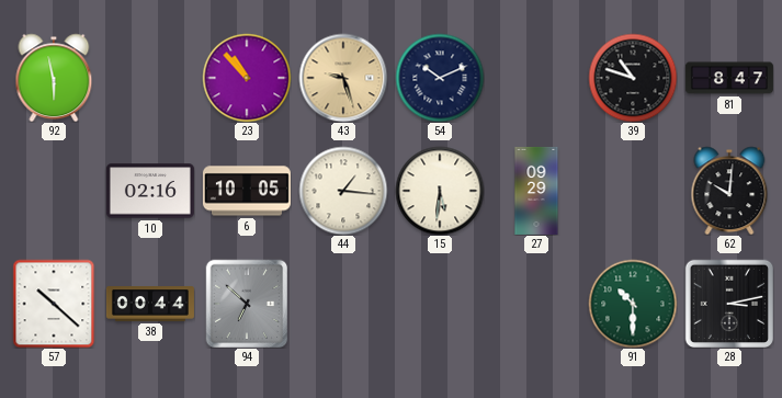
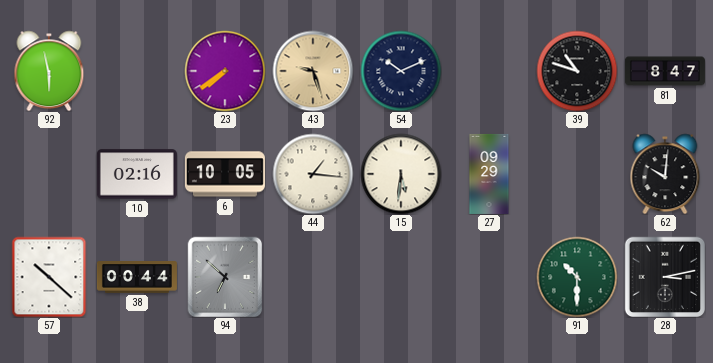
23: 10:53 -> 7:39
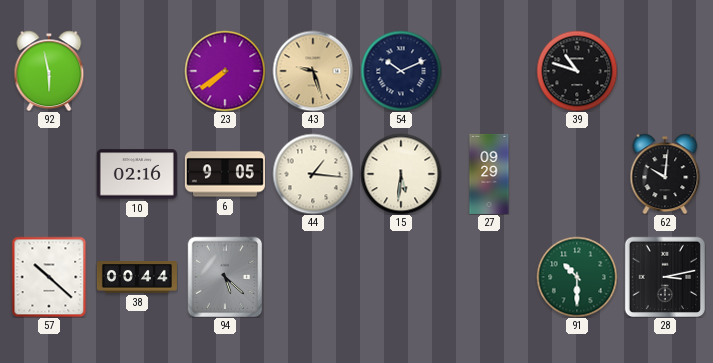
81: 8:47 -> none
6: 10:05 -> 9:05
94: 6:52 -> 5:22
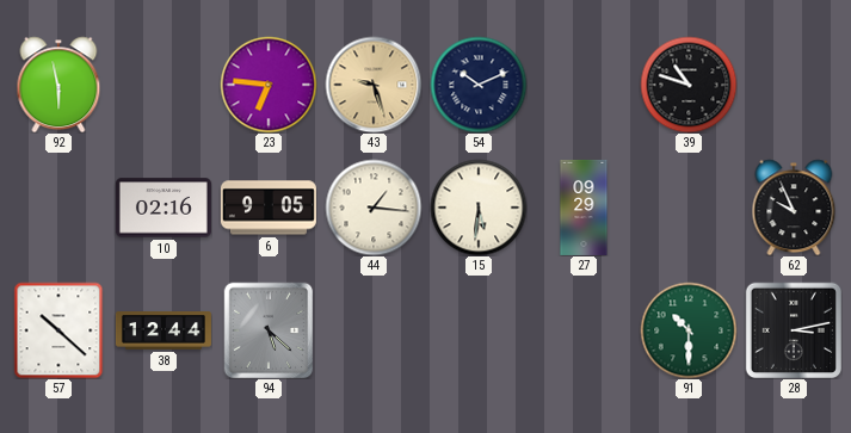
23: 7:39 -> 6:46
62: 10:01 -> 9:56
38: 00:44 -> 12:44
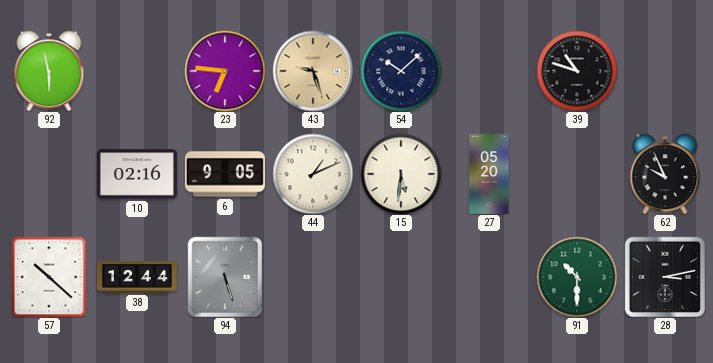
54: 10:11 -> 10:08
44: 1:16 -> 1:11
27: 09:29 -> 05:20
94: 5:22 -> 5:27
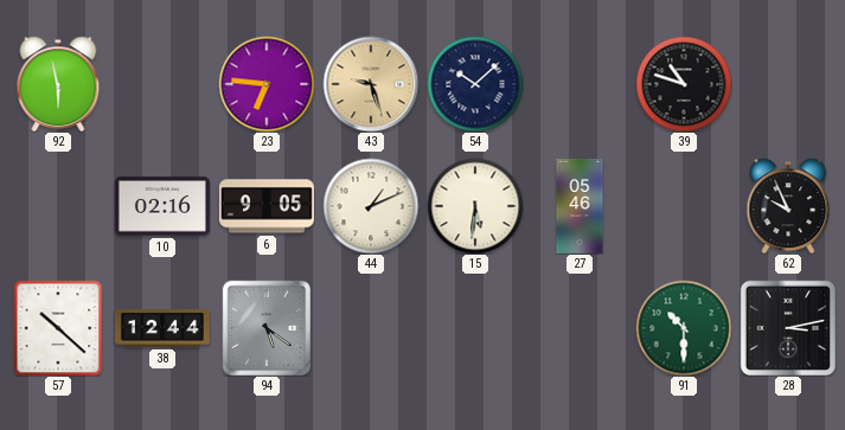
27: 05:20 -> 05:46
94: 5:27 -> 5:21
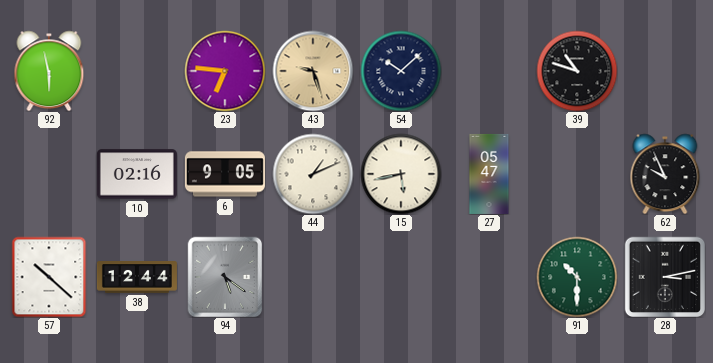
15: 5:31 -> 5:43
27: 05:46 -> 05:47
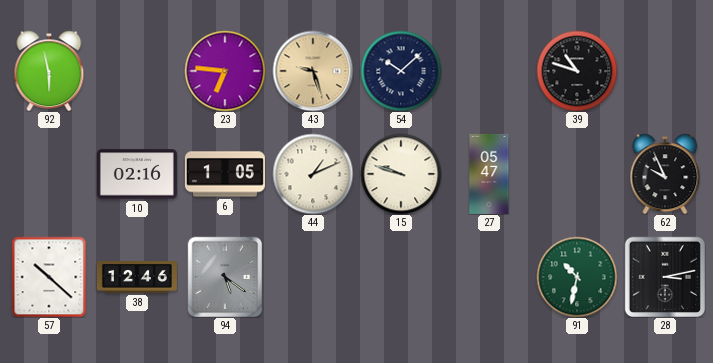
6: 9:05 -> 1:05
15: 5:43 -> 9:48
38: 12:44 -> 12:46
91: 10:30 -> 10:32
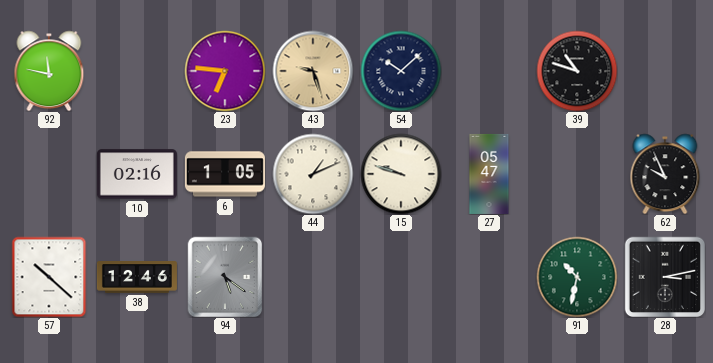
92: 5:58 -> 11:47
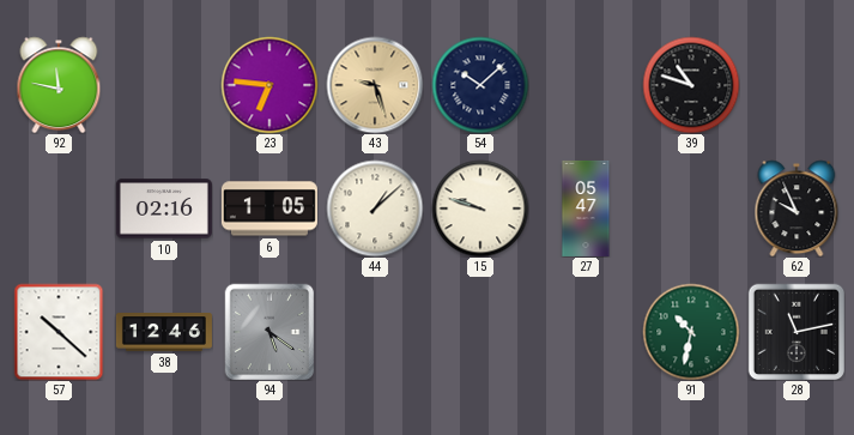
44: 1:11 -> 1:08
28: 3:13 -> 11:13
